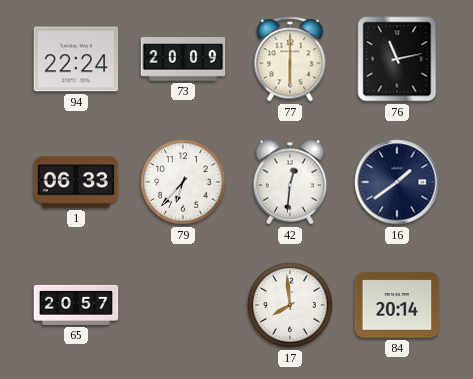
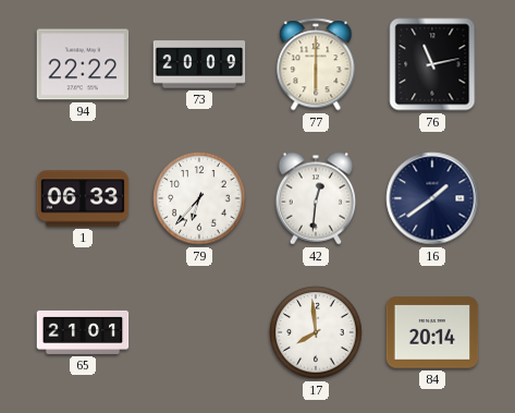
94: 22:24 -> 22:22
65: 20:57 -> 21:01
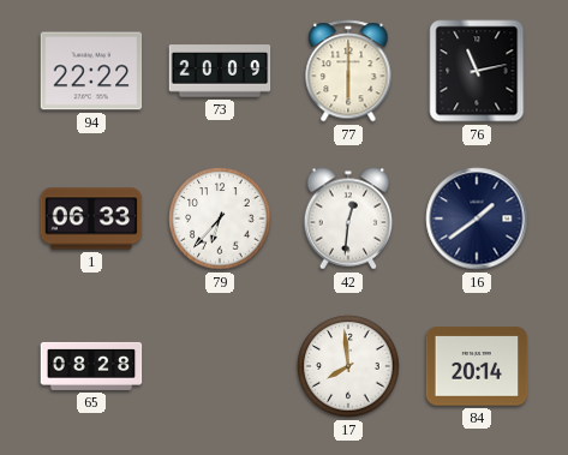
65: 21:01 -> 08:28
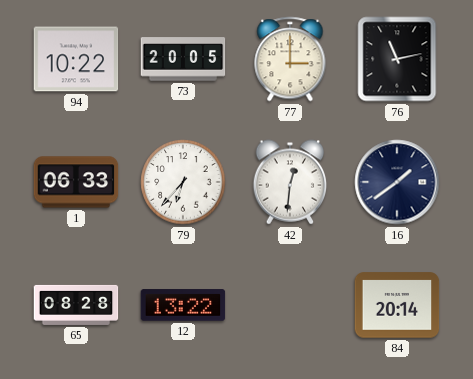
94: 22:22 -> 10:22
73: 20:09 -> 20:05
77: 6:00 -> 3:00
12: none -> 13:22
17: 7:59 -> none
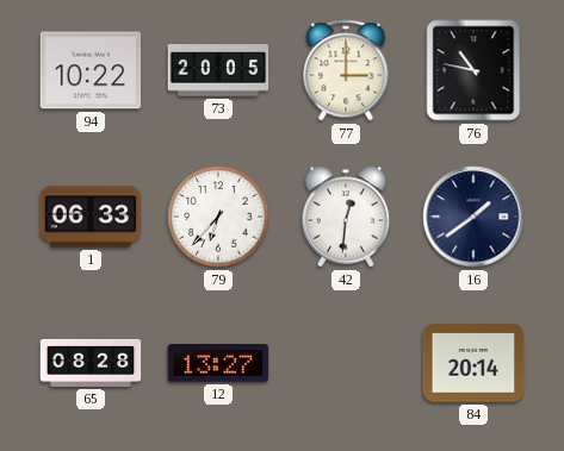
76: 11:13 -> 10:47
12: 13:22 -> 13:27
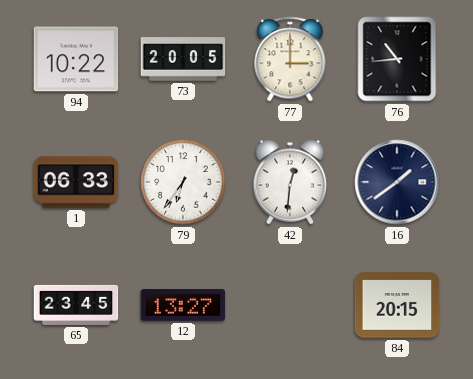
76: 10:47 -> 10:44
79: 6:37 -> 6:36
65: 08:28 -> 23:45
84: 20:14 -> 20:15
